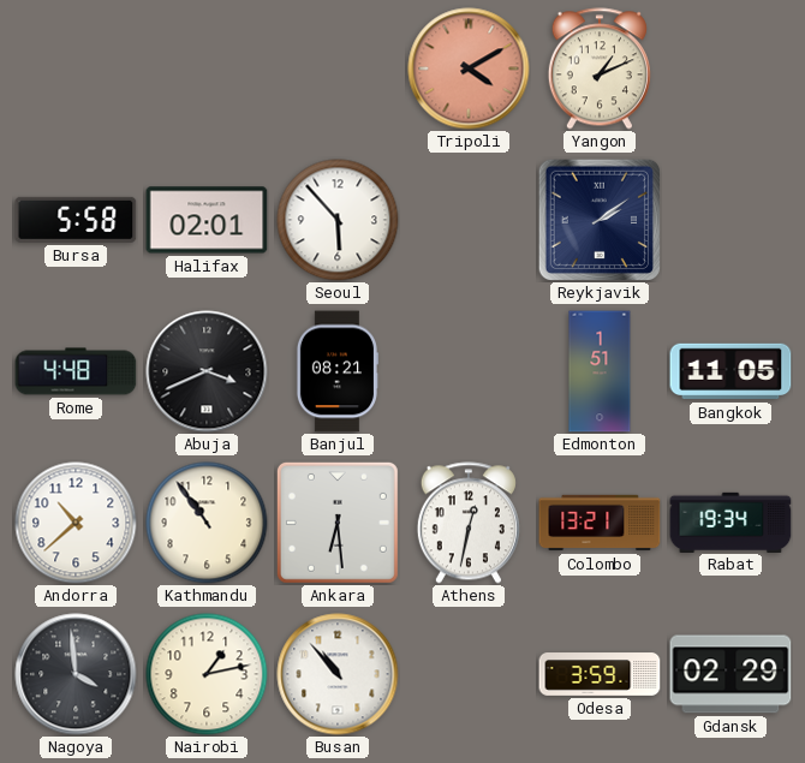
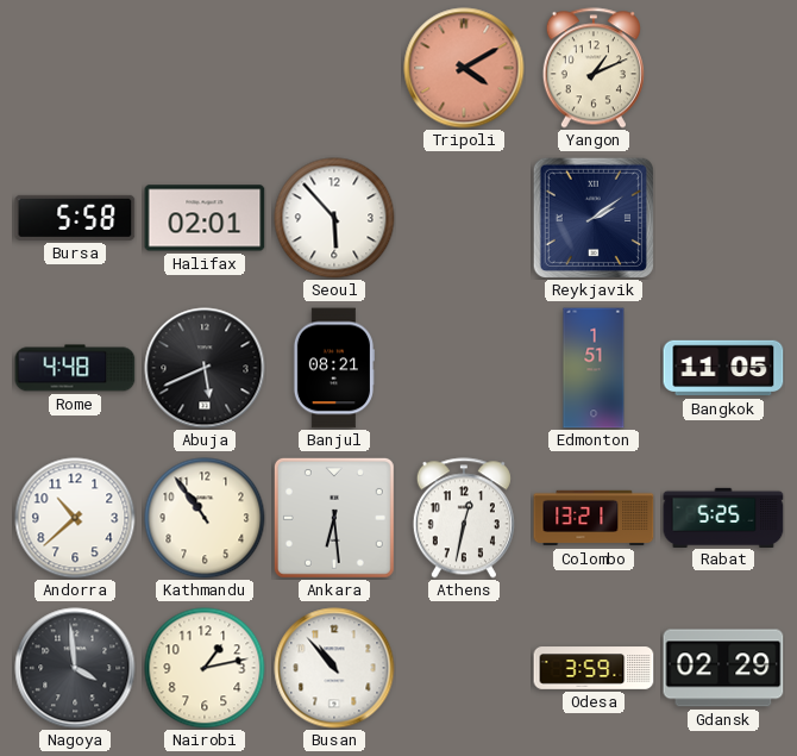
Abuja: 3:41 -> 5:41
Rabat: 19:34 -> 5:25
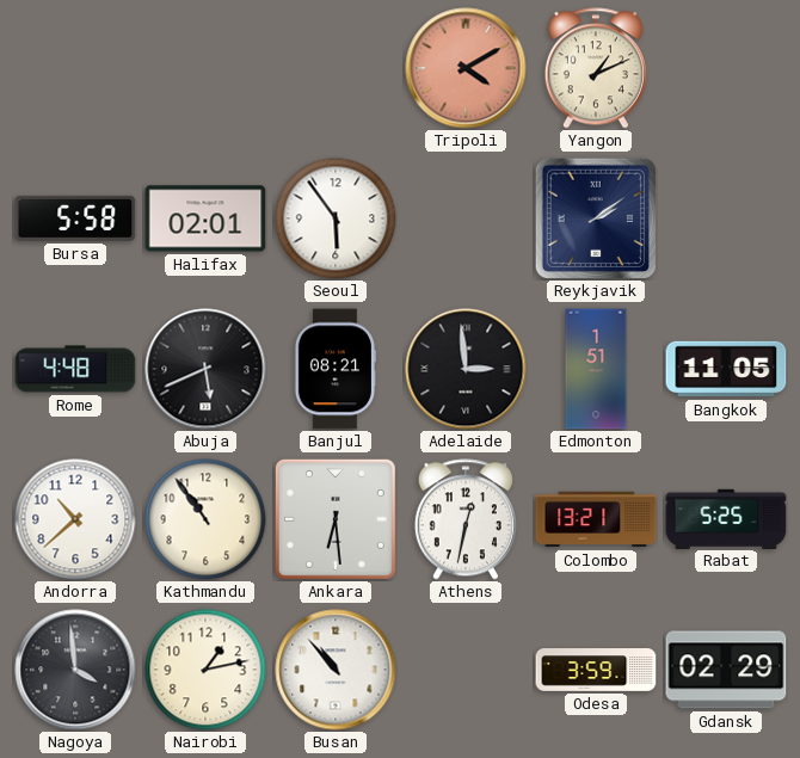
Seoul: 5:53 -> 5:54
Adelaide: none -> 2:59
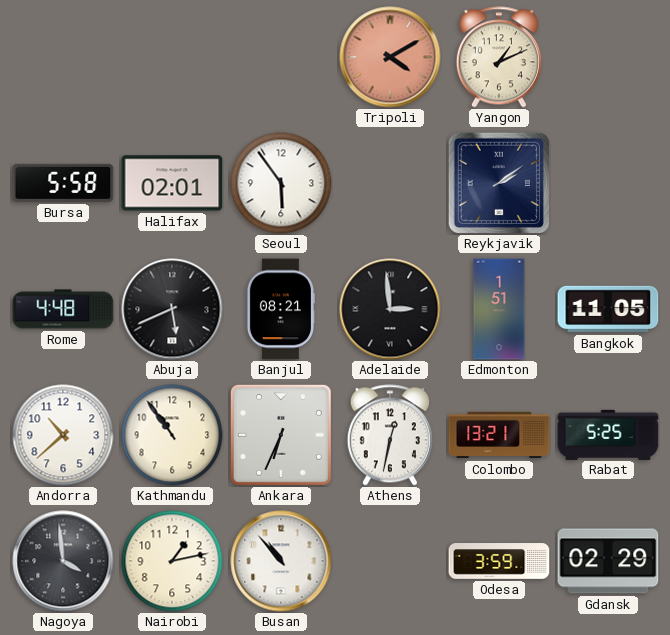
Ankara: 6:29 -> 6:34
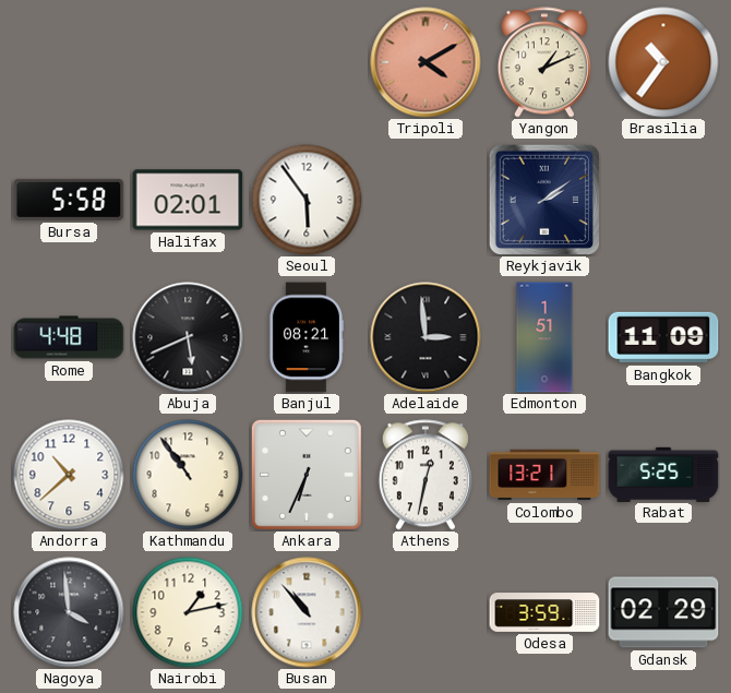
Brasilia: none -> 10:36
Bangkok: 11:05 -> 11:09
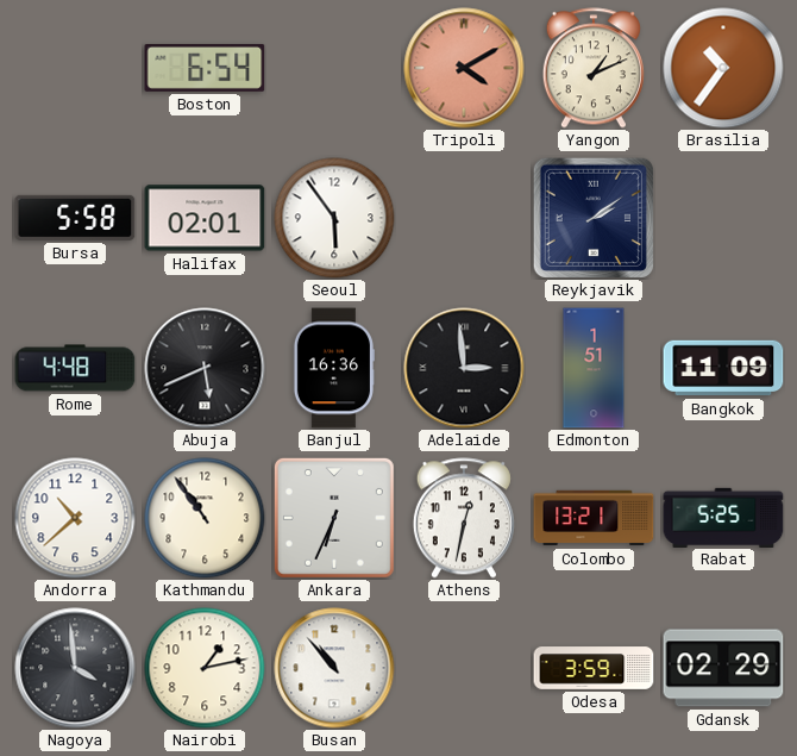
Boston: none -> 6:54
Banjul: 08:21 -> 16:36
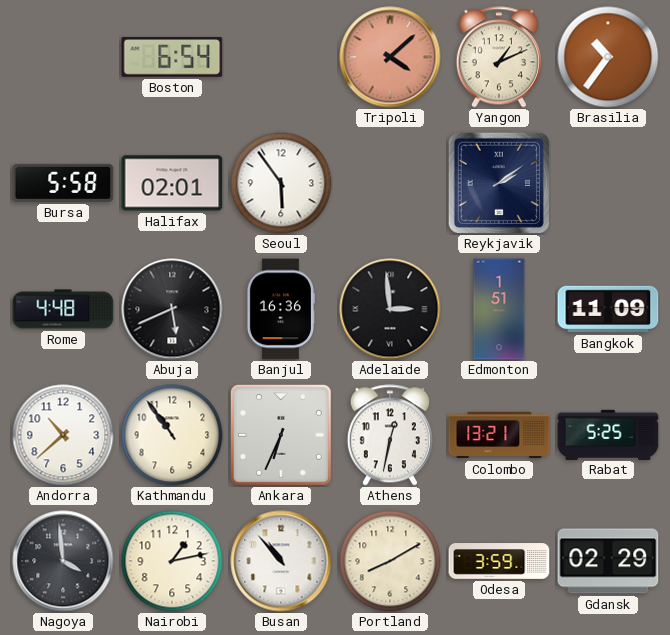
Tripoli: 4:10 -> 4:08
Portland: none -> 8:10
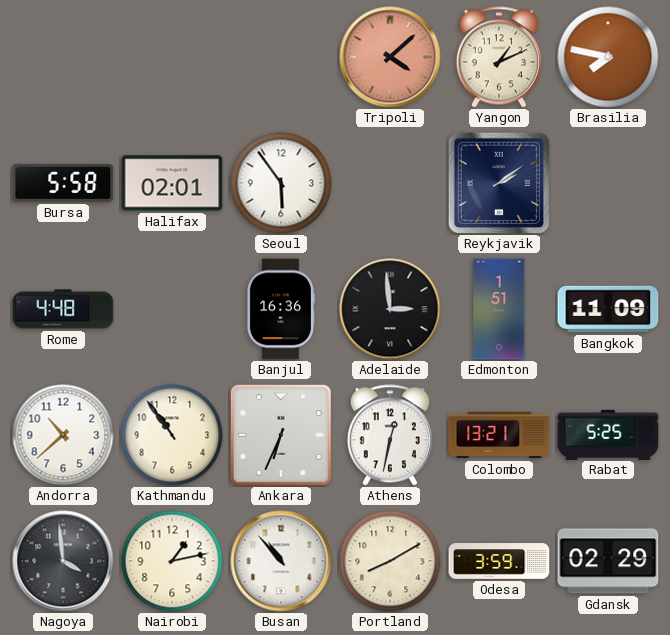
Boston: 6:54 -> none
Brasilia: 10:36 -> 7:47
Abuja: 5:41 -> none
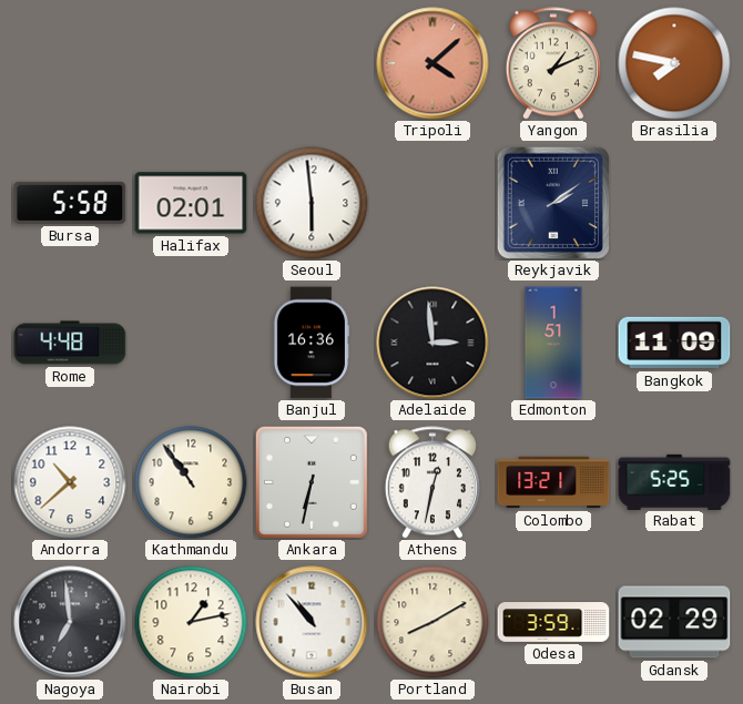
Seoul: 5:54 -> 5:59
Ankara: 6:34 -> 6:32
Nagoya: 3:59 -> 6:59
